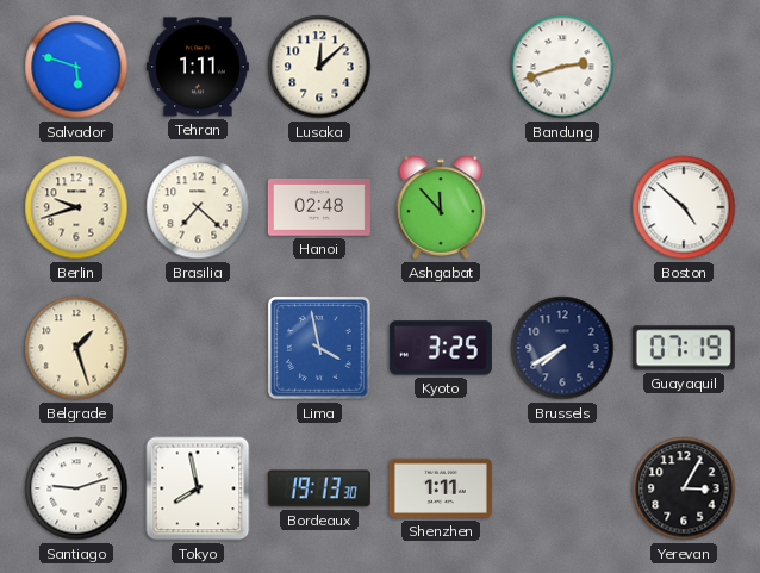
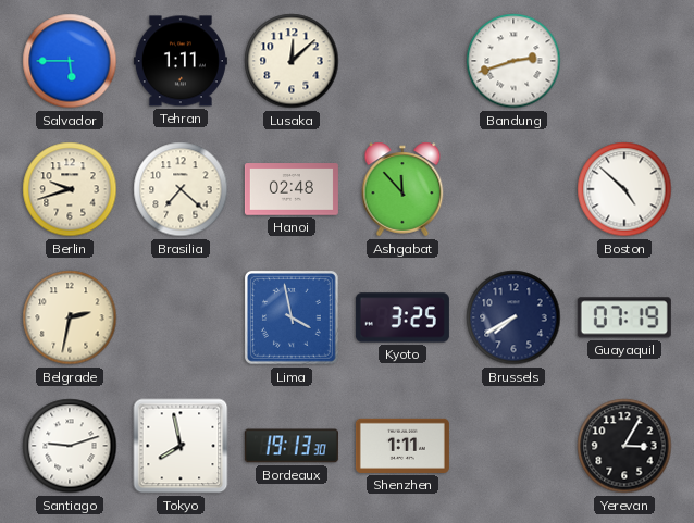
Salvador: 5:48 -> 5:45
Belgrade: 1:27 -> 2:32
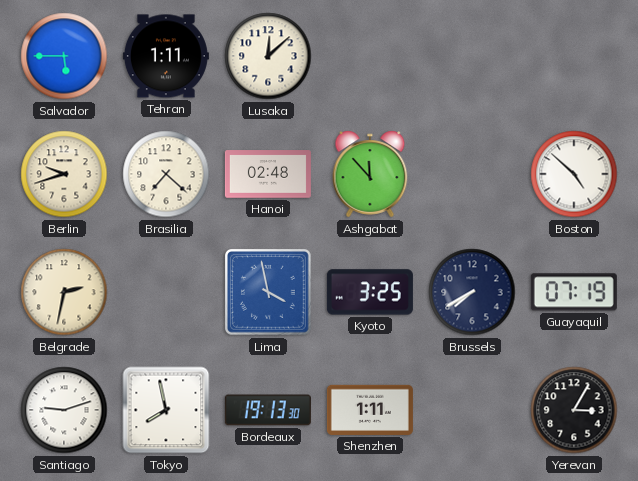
Bandung: 2:42 -> none
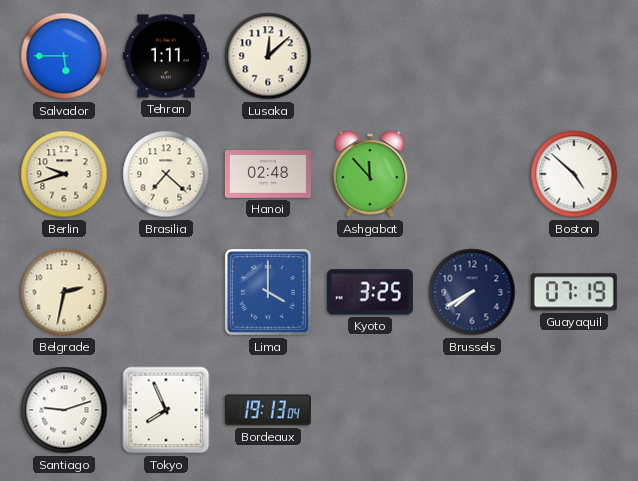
Lima: 3:58 -> 4:00
Tokyo: 7:58 -> 7:56
Bordeaux: 19:13:30 -> 19:13:04
Shenzhen: 1:11 -> none
Yerevan: 3:05 -> none
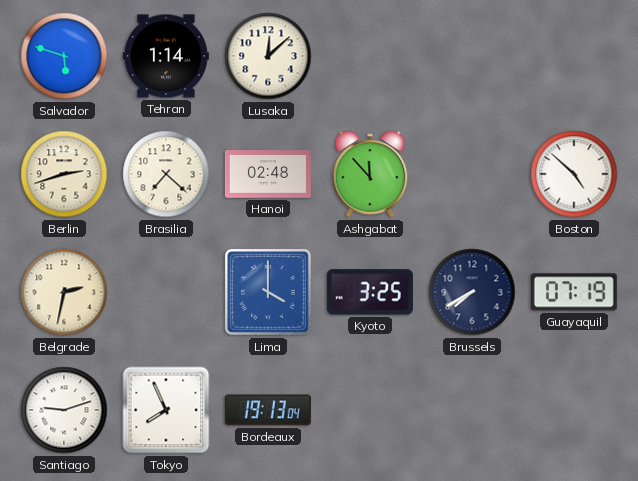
Salvador: 5:45 -> 5:48
Tehran: 1:11 -> 1:14
Berlin: 9:42 -> 2:42
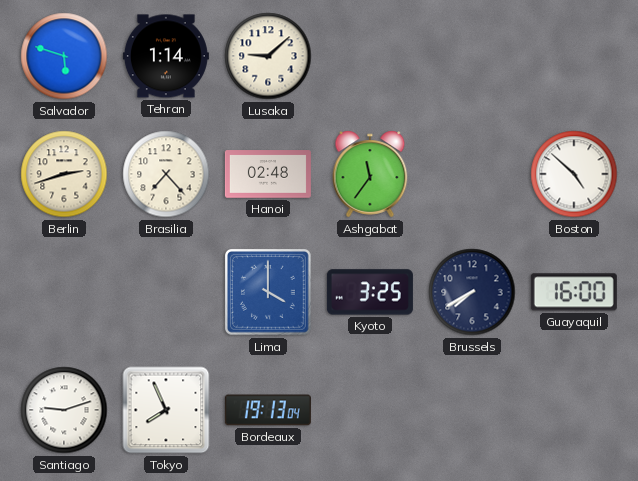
Lusaka: 12:08 -> 9:08
Brasilia: 7:22 -> 7:23
Ashgabat: 11:53 -> 11:36
Belgrade: 2:32 -> none
Guayaquil: 07:19 -> 16:00
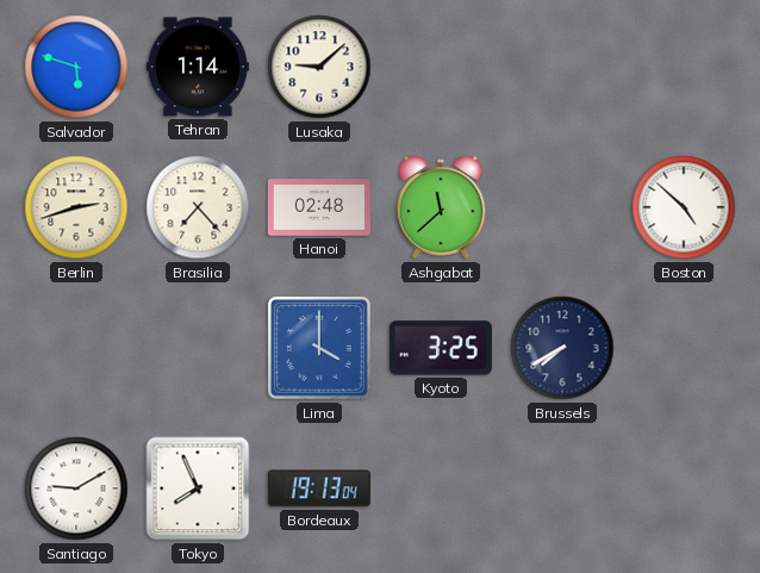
Ashgabat: 11:36 -> 11:38
Guayaquil: 16:00 -> none
Santiago: 9:12 -> 9:10
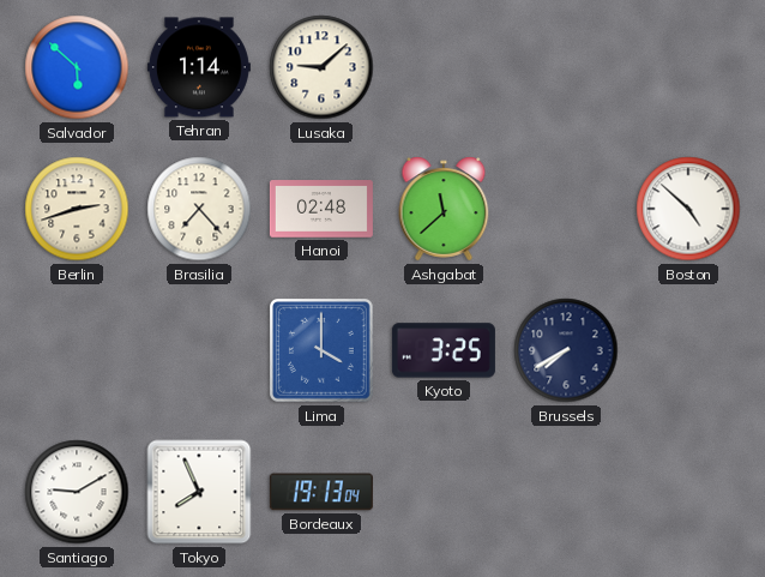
Salvador: 5:48 -> 5:52
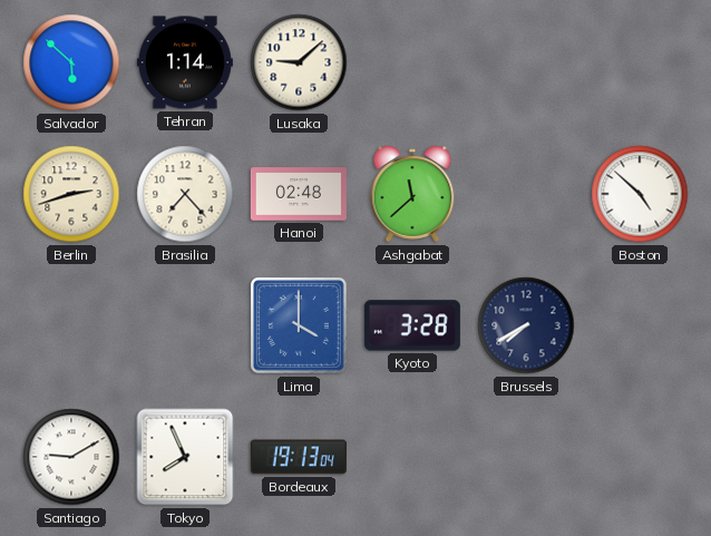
Kyoto: 3:25 -> 3:28
